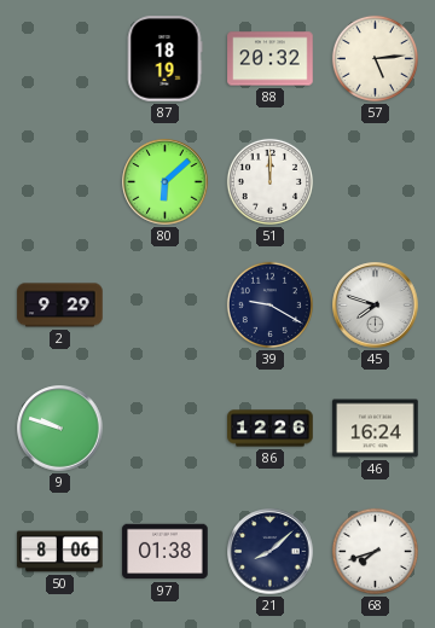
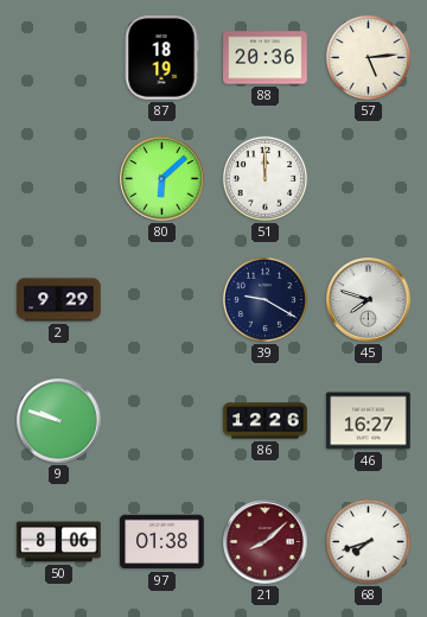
88: 20:32 -> 20:36
46: 16:24 -> 16:27
21 dial: navy -> burgundy
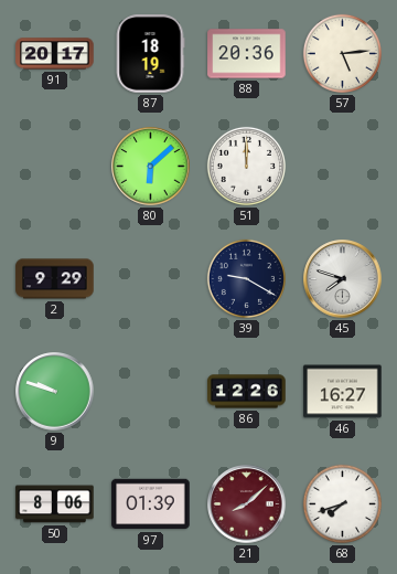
91: none -> 20:17
97: 01:38 -> 01:39
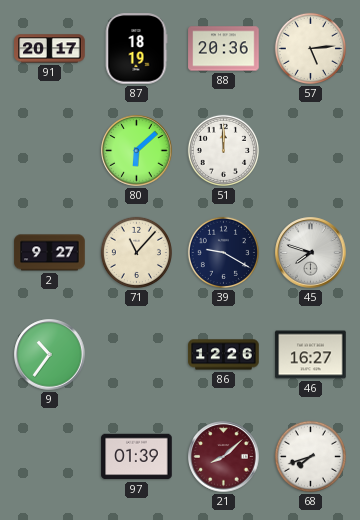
2: 9:29 -> 9:27
71: none -> 11:07
9: 9:48 -> 10:36
50: 8:06 -> none
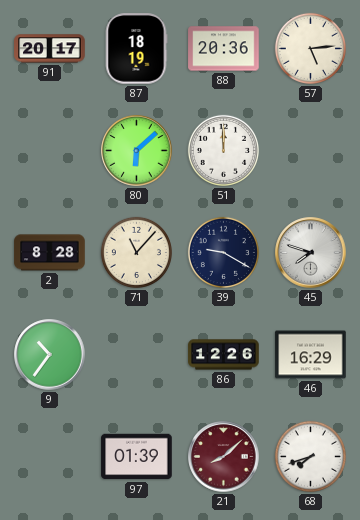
2: 9:27 -> 8:28
46: 16:27 -> 16:29
